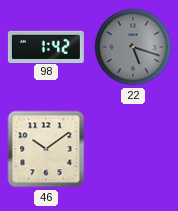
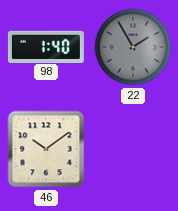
98: 1:42 -> 1:40
22: 5:18 -> 1:55
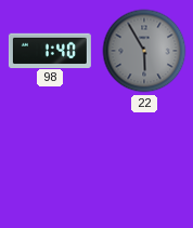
22: 1:55 -> 5:55
46: 10:09 -> none
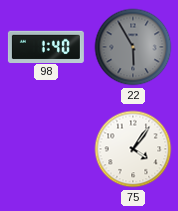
75: none -> 4:06
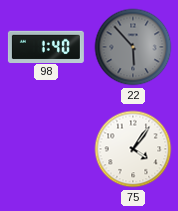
22: 5:55 -> 5:53
